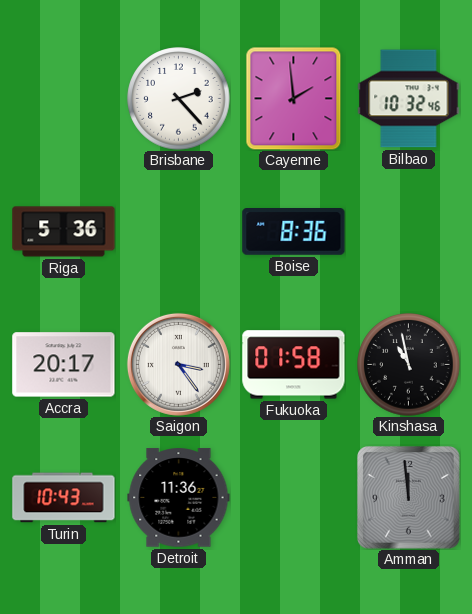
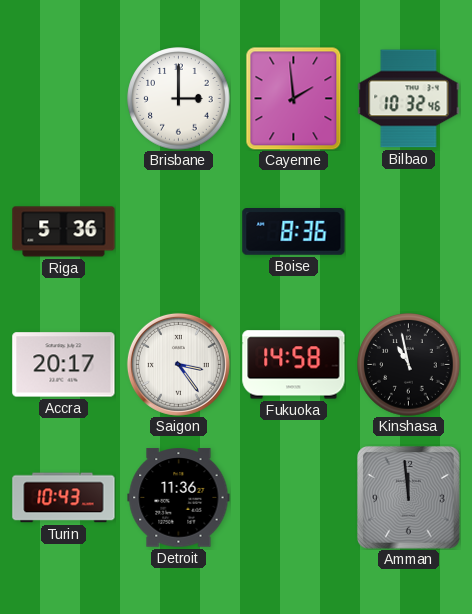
Brisbane: 2:23 -> 3:00
Fukuoka: 01:58 -> 14:58
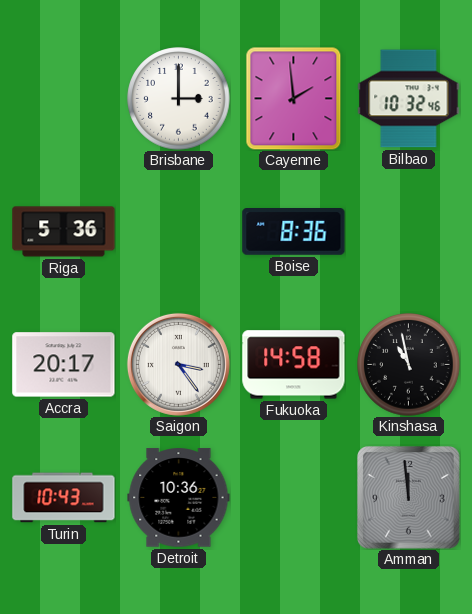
Detroit: 11:36 -> 10:36
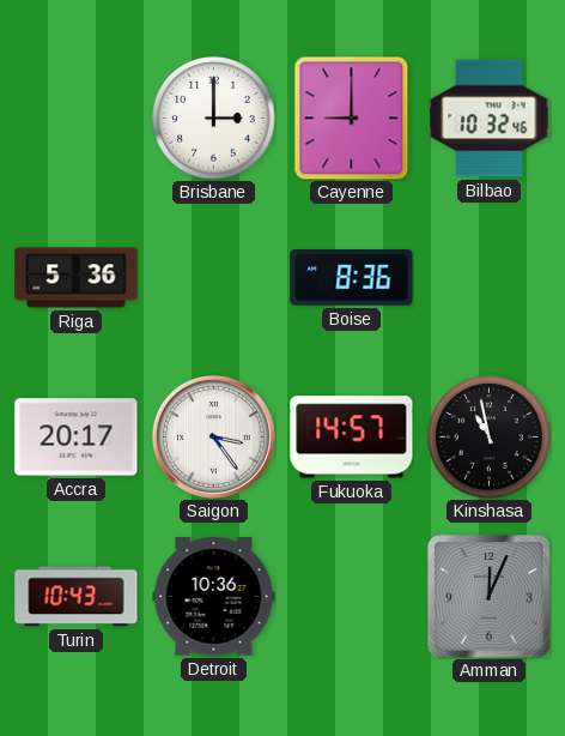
Cayenne: 1:59 -> 9:00
Fukuoka: 14:58 -> 14:57
Amman: 11:59 -> 12:04
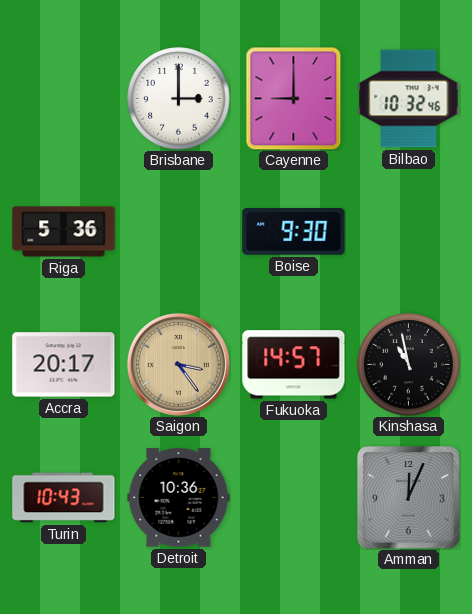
Boise: 8:36 -> 9:30
Saigon dial: white -> champagne
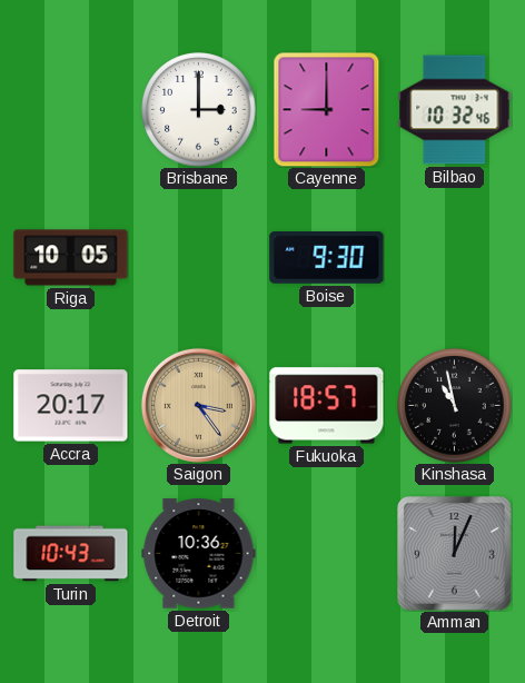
Riga: 5:36 -> 10:05
Fukuoka: 14:57 -> 18:57
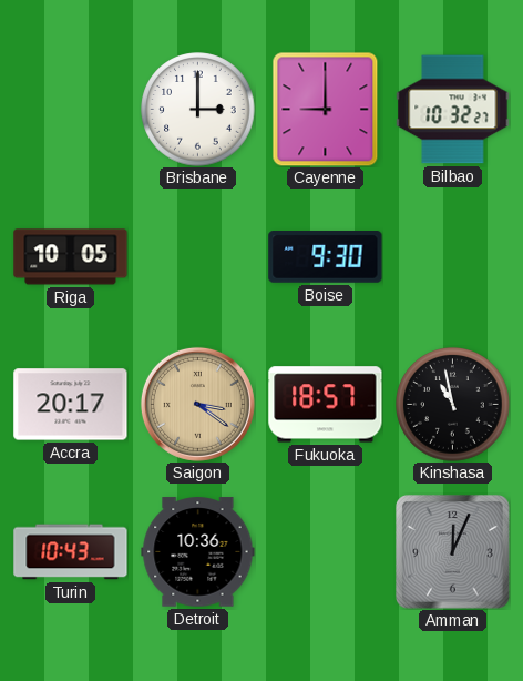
Bilbao: 10:32:46 -> 10:32:27
Saigon: 3:24 -> 3:21
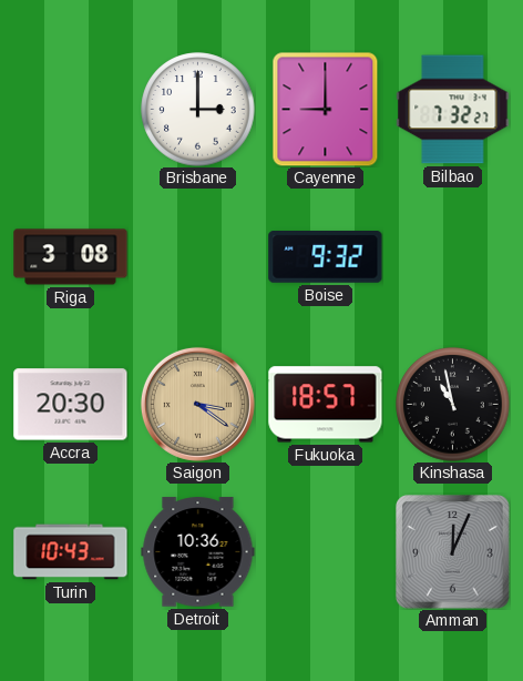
Bilbao: 10:32 -> 7:32
Riga: 10:05 -> 3:08
Boise: 9:30 -> 9:32
Accra: 20:17 -> 20:30
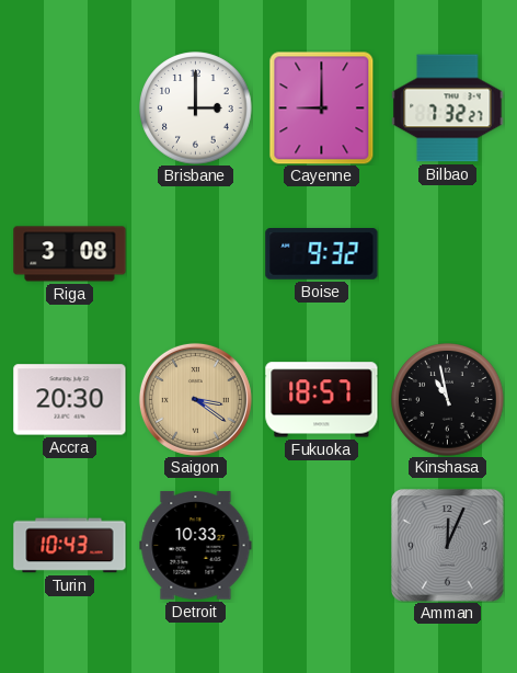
Detroit: 10:36 -> 10:33
